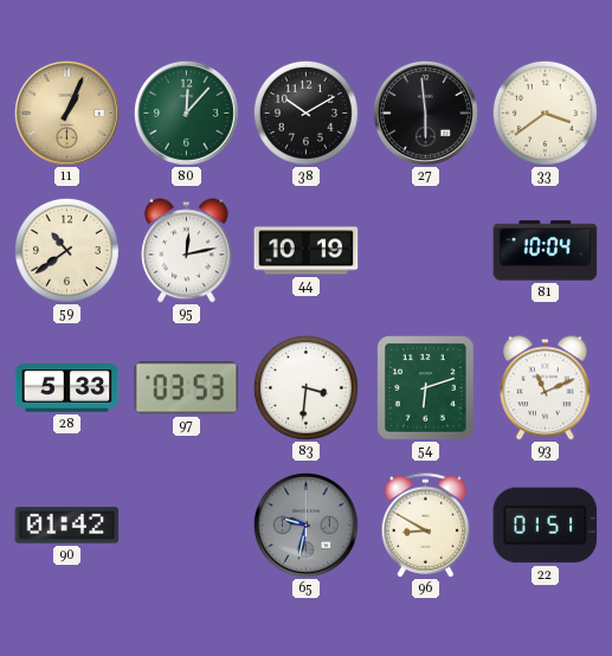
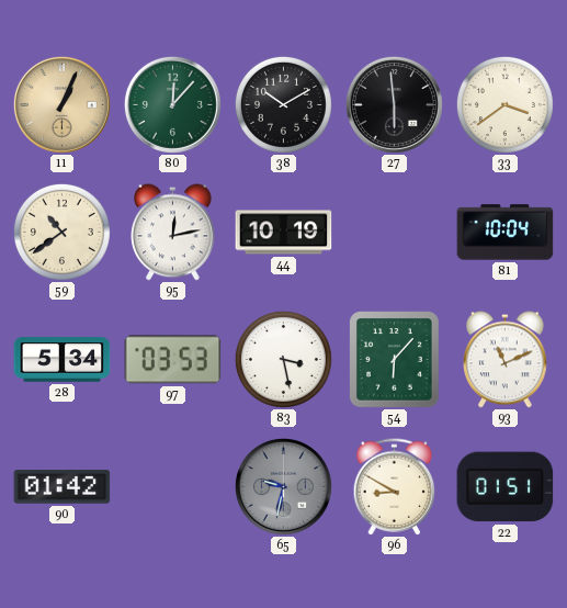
28: 5:33 -> 5:34
83: 3:31 -> 3:28
54: 6:12 -> 6:07
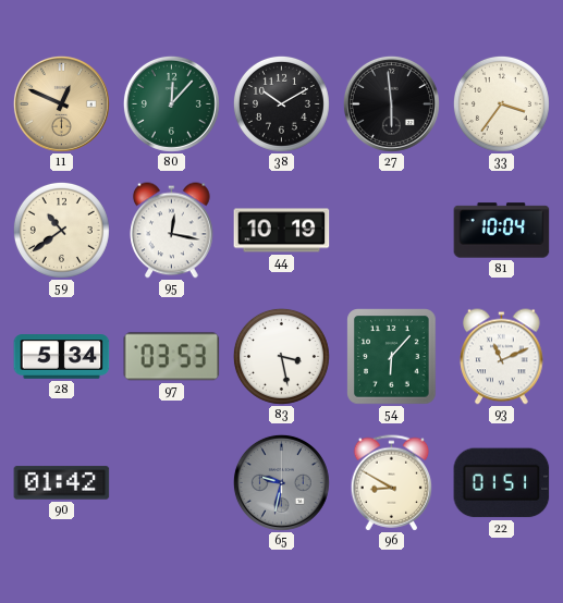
11: 1:04 -> 12:49
33: 3:39 -> 3:36
95: 12:13 -> 12:17
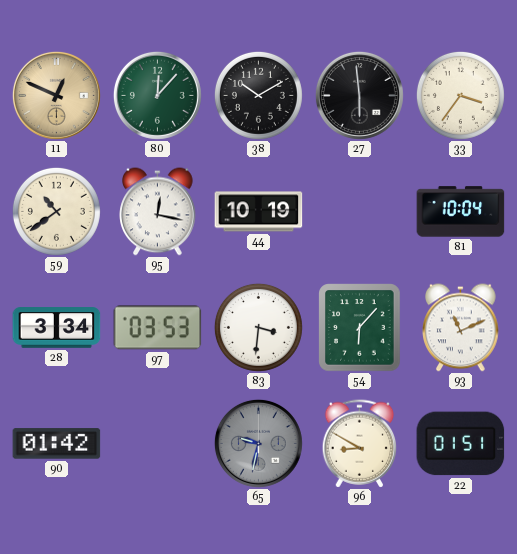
28: 5:34 -> 3:34
83: 3:28 -> 3:31
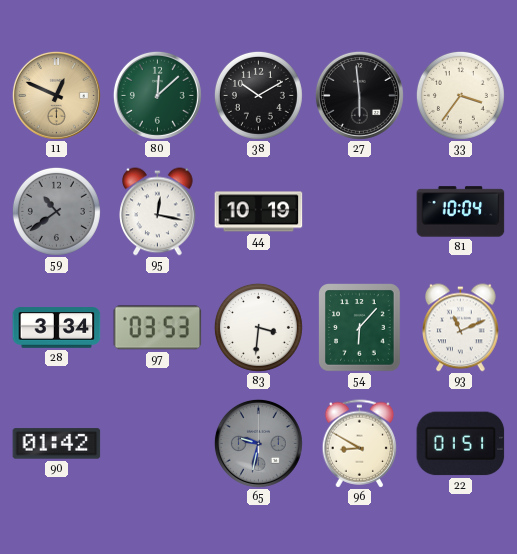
80: 12:07 -> 12:08
59 dial: cream -> grey
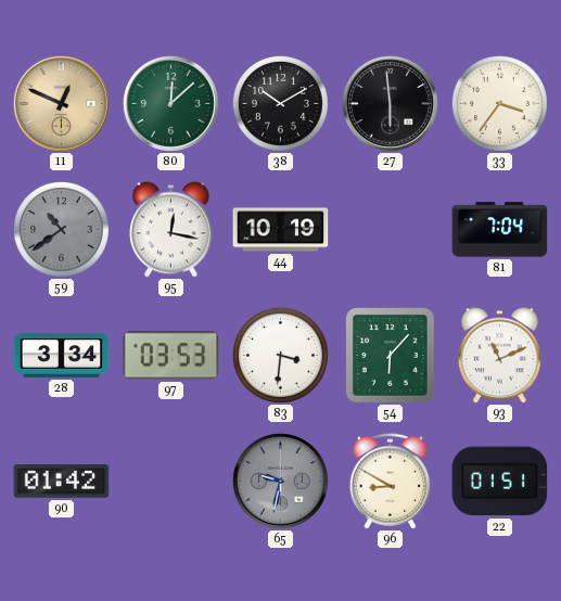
81: 10:04 -> 7:04
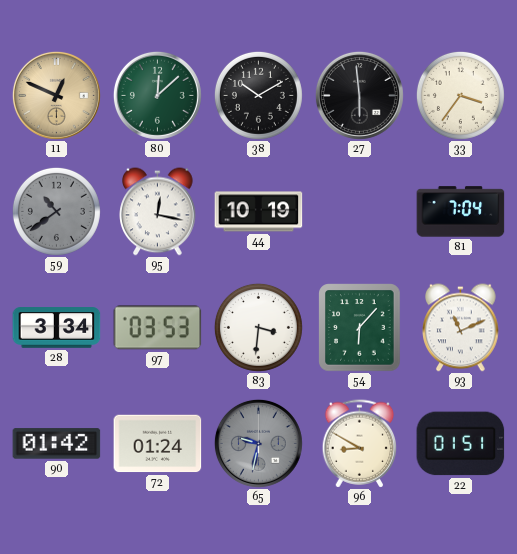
72: none -> 01:24
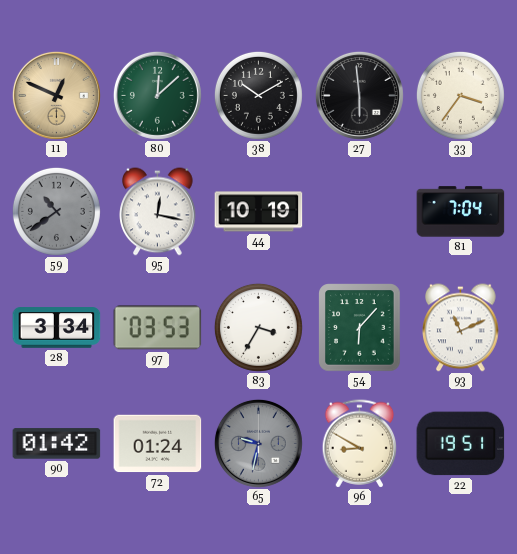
83: 3:31 -> 3:35
22: 01:51 -> 19:51
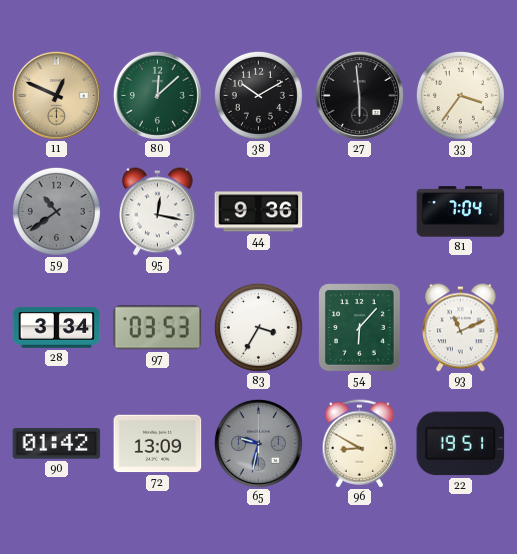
44: 10:19 -> 9:36
72: 01:24 -> 13:09
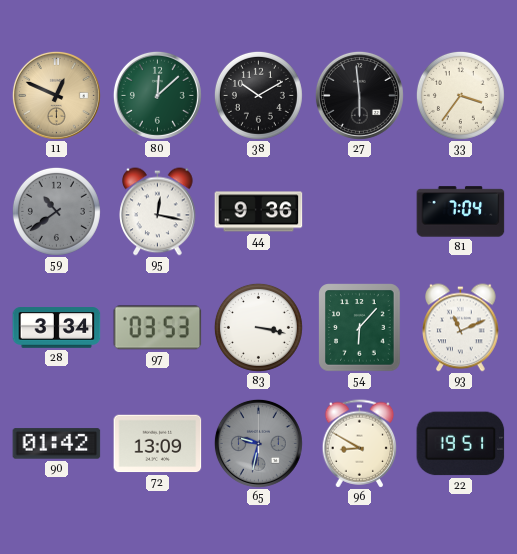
83: 3:35 -> 3:17
